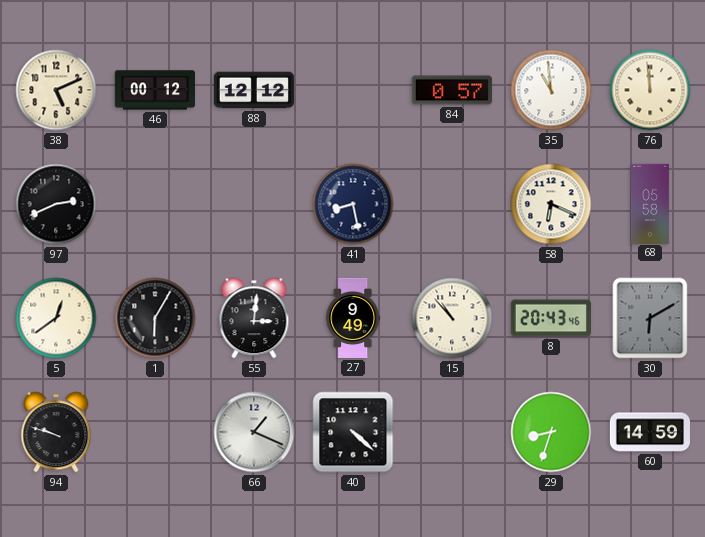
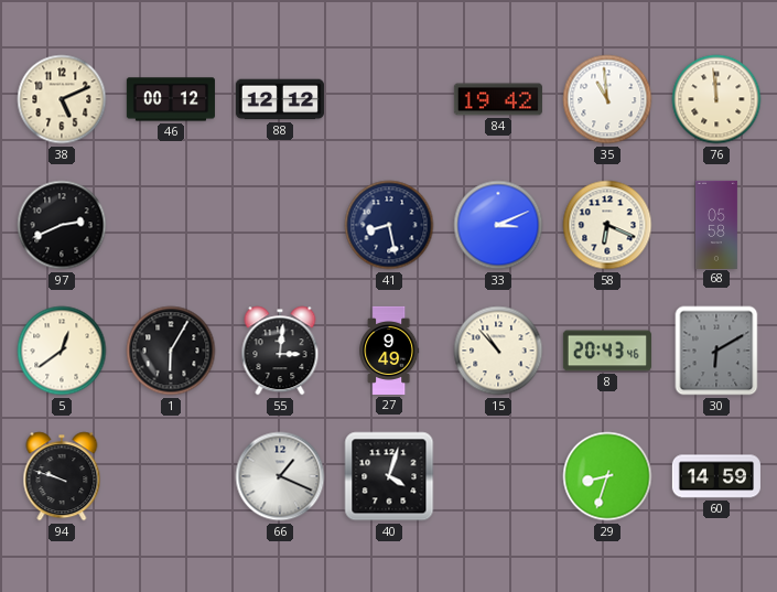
84: 0:57 -> 19:42
33: none -> 3:11
40: 4:22 -> 4:03
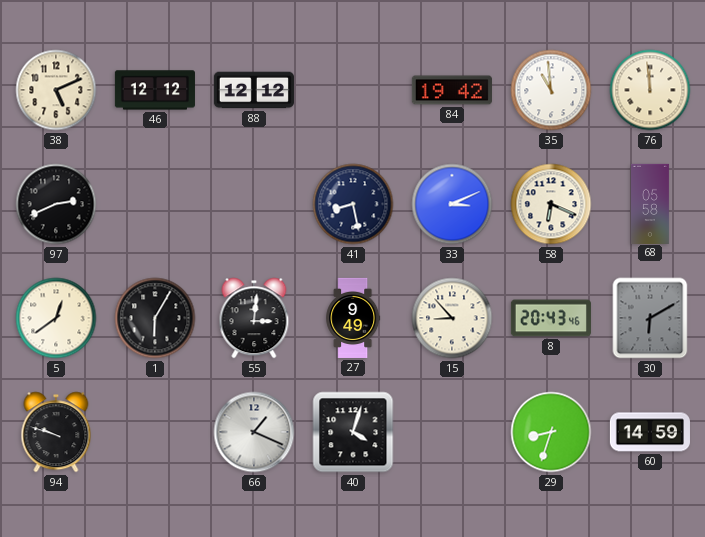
46: 00:12 -> 12:12
15: 10:53 -> 8:53
